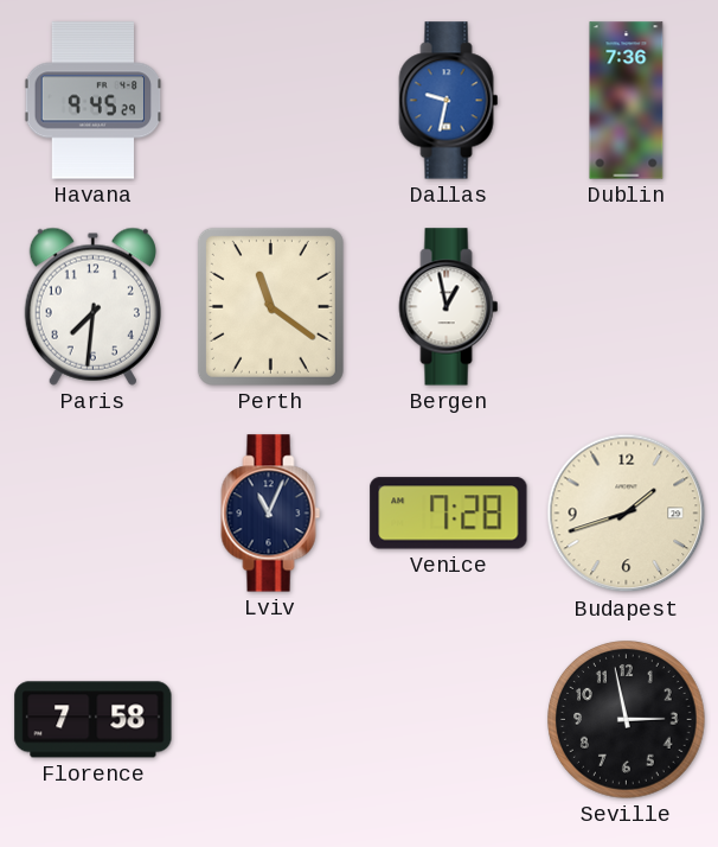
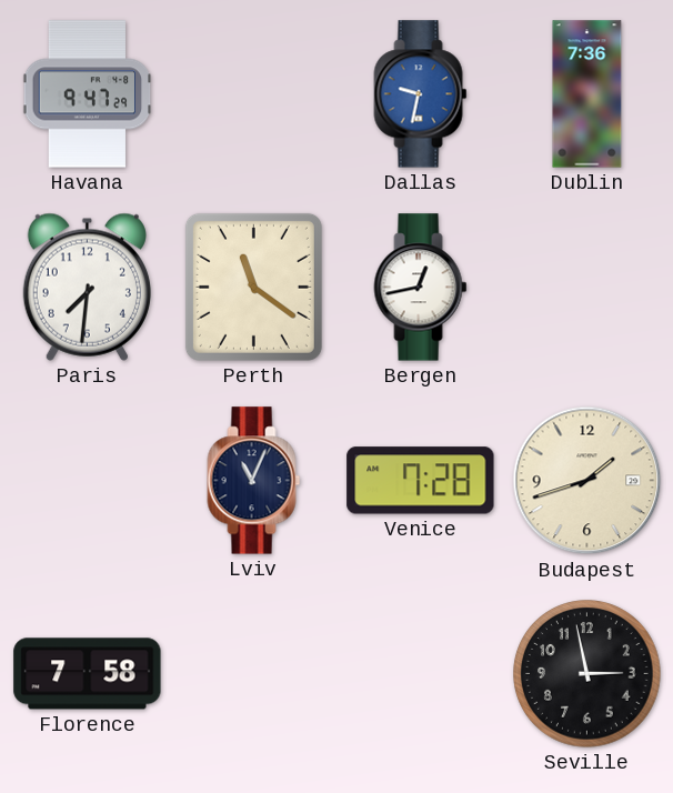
Havana: 9:45 -> 9:47
Bergen: 12:58 -> 12:43
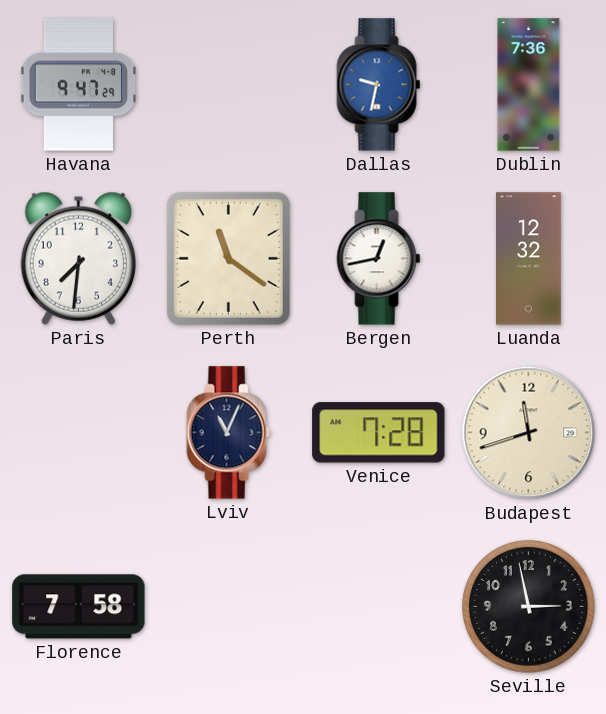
Luanda: none -> 12:32
Budapest: 1:42 -> 11:42
